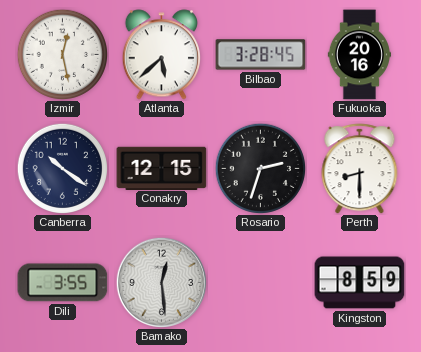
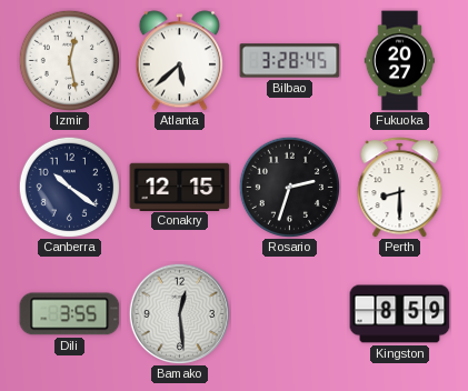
Fukuoka: 20:16 -> 20:27
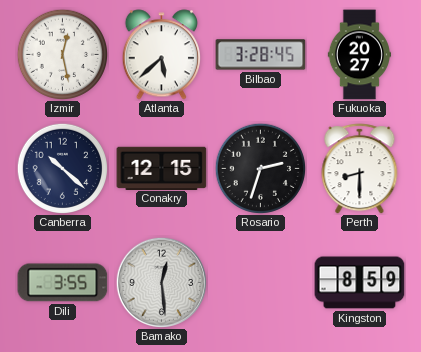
Canberra: 10:21 -> 10:22
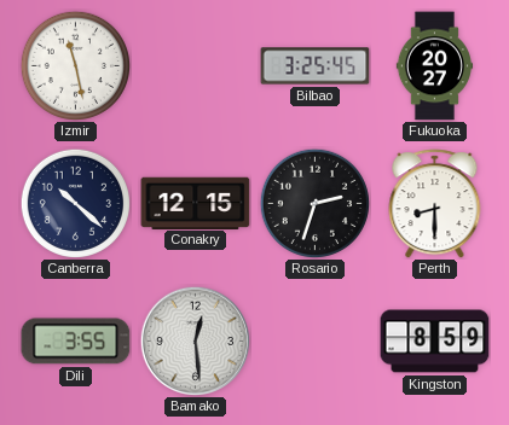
Izmir: 12:28 -> 11:28
Atlanta: 5:38 -> none
Bilbao: 3:28 -> 3:25
